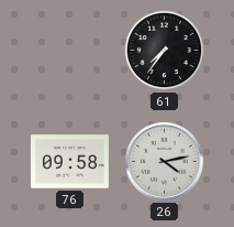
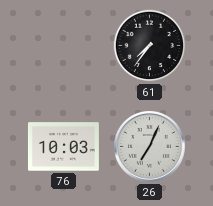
76: 09:58 -> 10:03
26: 4:13 -> 7:04
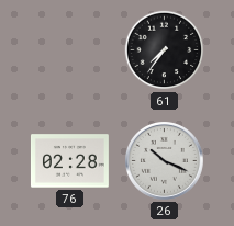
76: 10:03 -> 02:28
26: 7:04 -> 10:19
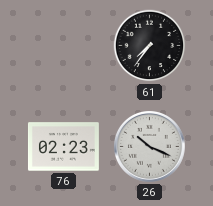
76: 02:28 -> 02:23
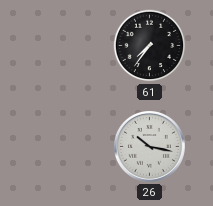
76: 02:23 -> none
26: 10:19 -> 10:17
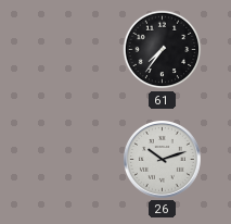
26: 10:17 -> 10:12
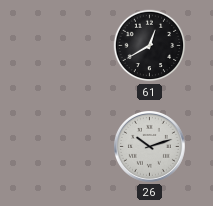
61: 7:36 -> 12:40
